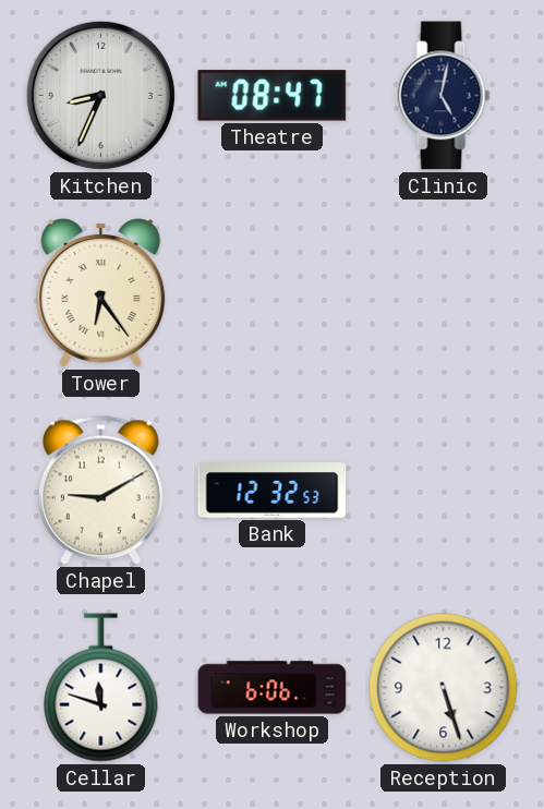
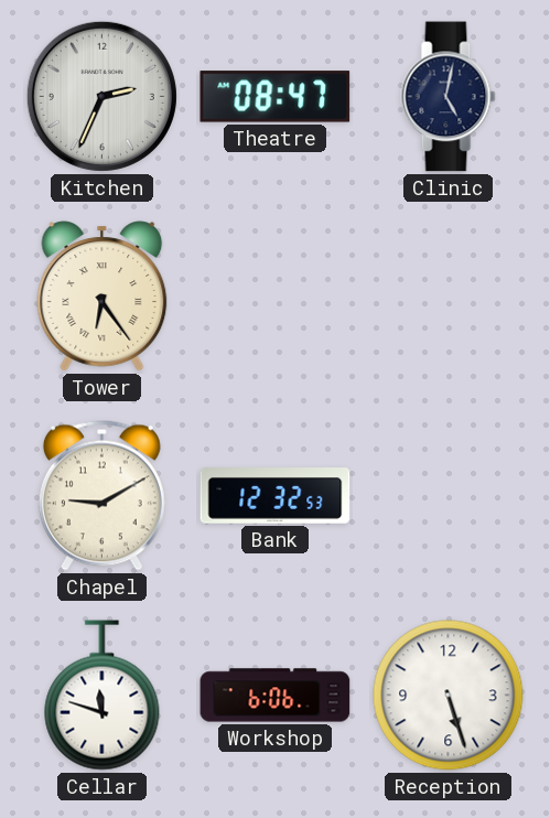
Kitchen: 8:34 -> 2:34
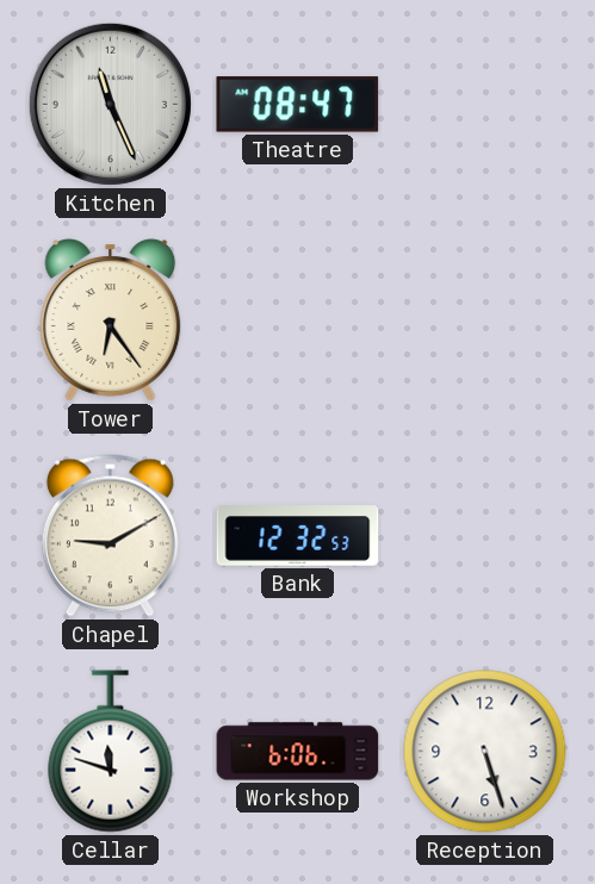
Kitchen: 2:34 -> 11:26
Clinic: 5:02 -> none
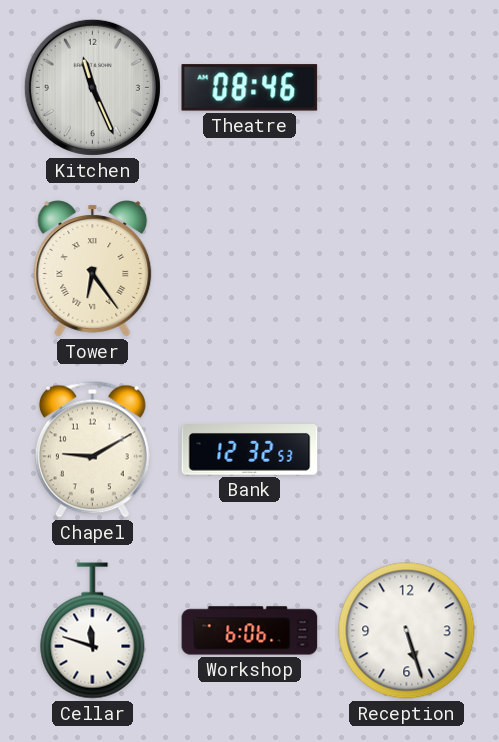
Theatre: 08:47 -> 08:46
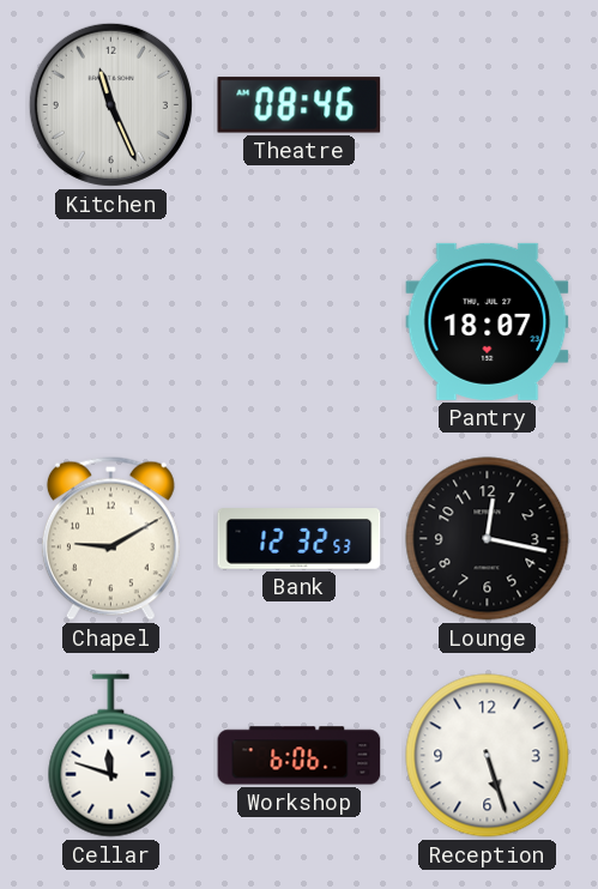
Tower: 6:24 -> none
Pantry: none -> 18:07
Lounge: none -> 12:17
